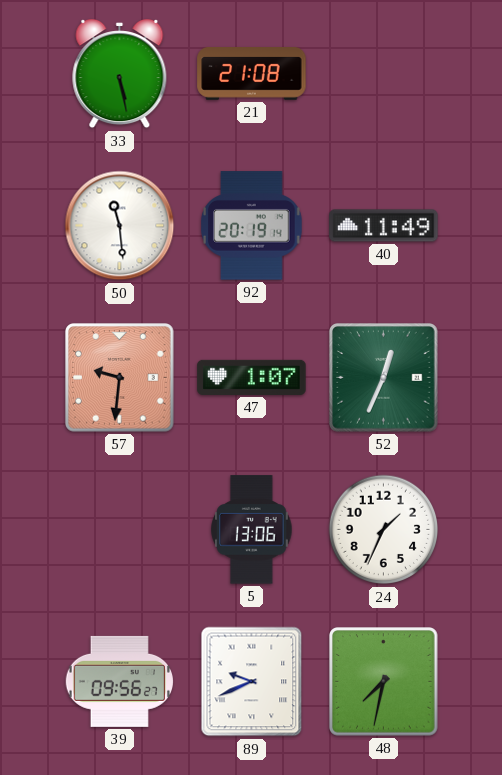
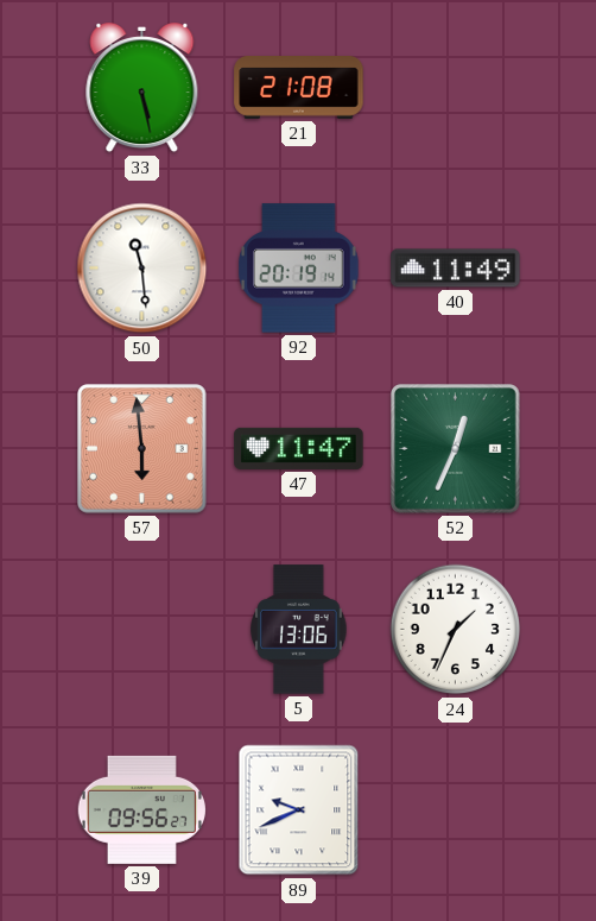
57: 9:31 -> 5:59
47: 1:07 -> 11:47
48: 7:32 -> none
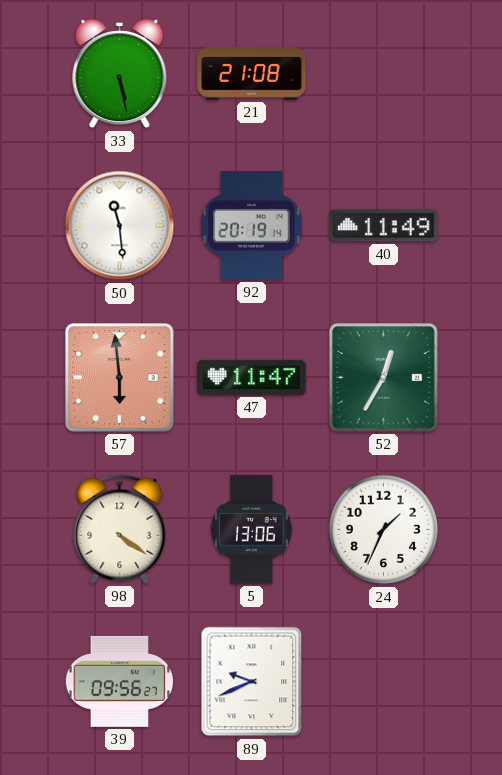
52: 12:34 -> 12:35
98: none -> 4:21
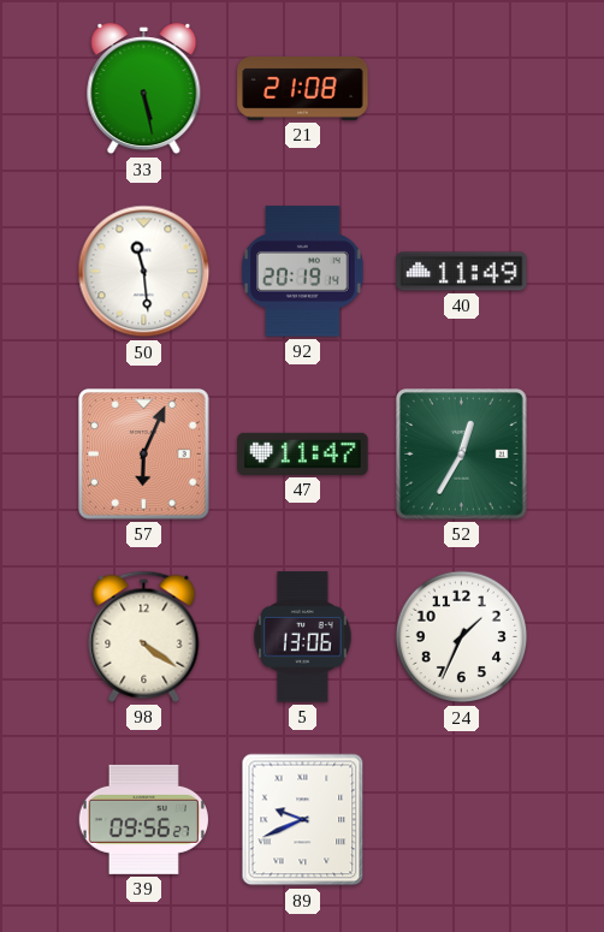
57: 5:59 -> 6:04
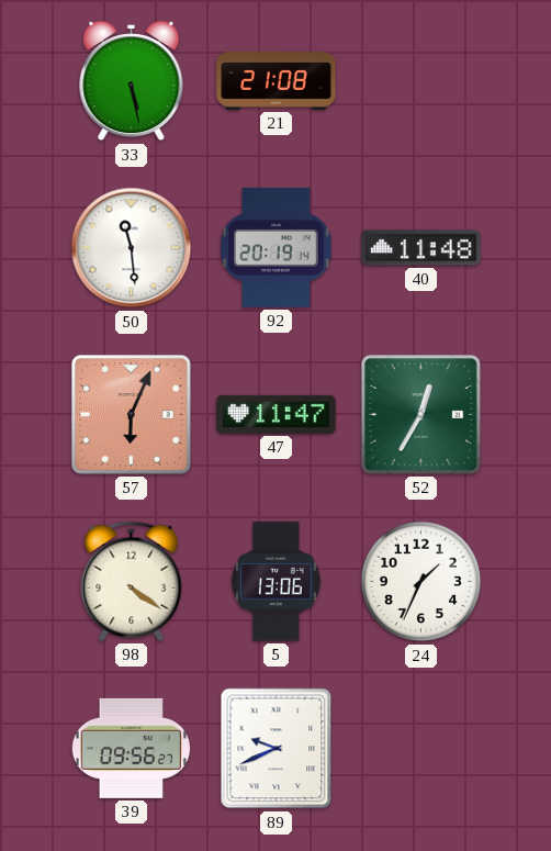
40: 11:49 -> 11:48
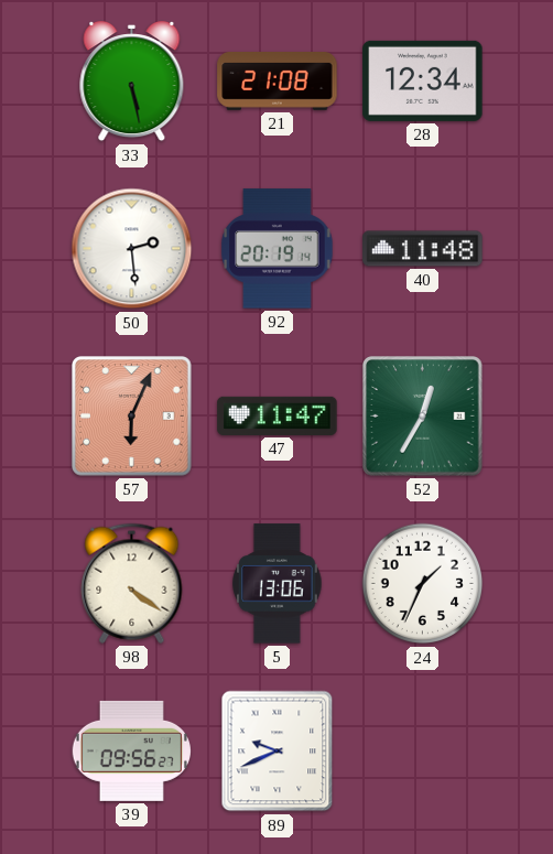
28: none -> 12:34
50: 11:29 -> 2:29
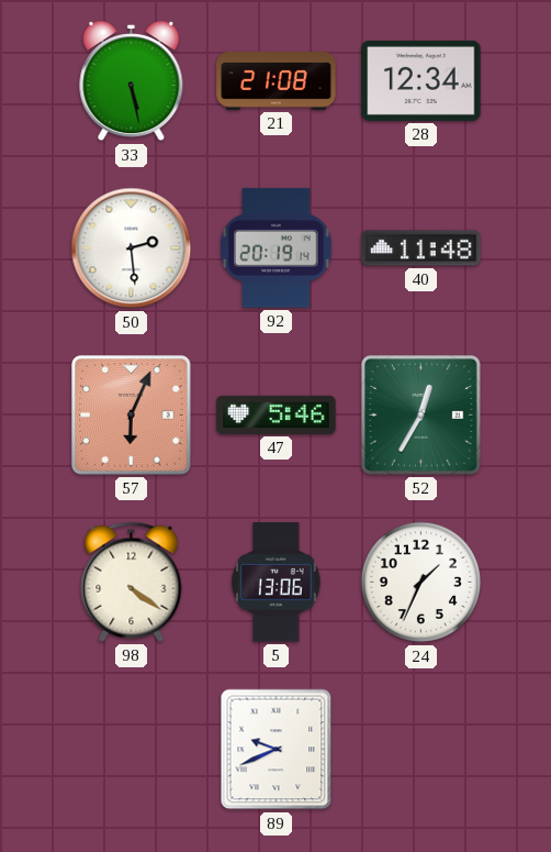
47: 11:47 -> 5:46
39: 09:56 -> none
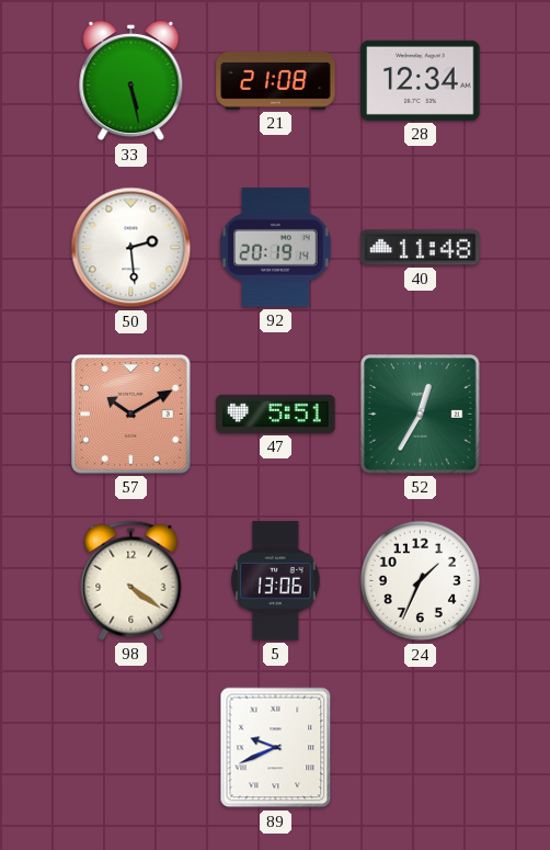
57: 6:04 -> 10:10
47: 5:46 -> 5:51
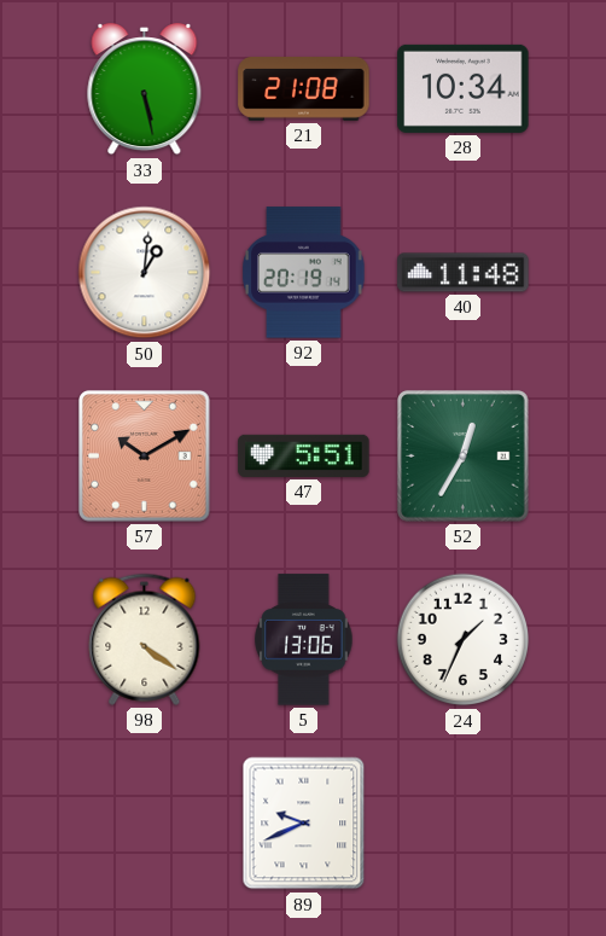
28: 12:34 -> 10:34
50: 2:29 -> 1:01
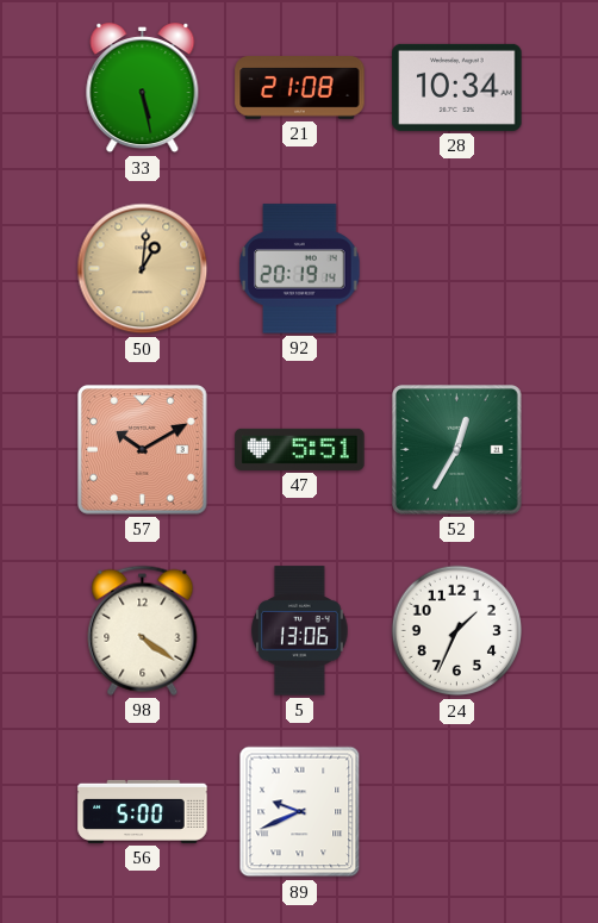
50 dial: white -> champagne
40: 11:48 -> none
56: none -> 5:00
